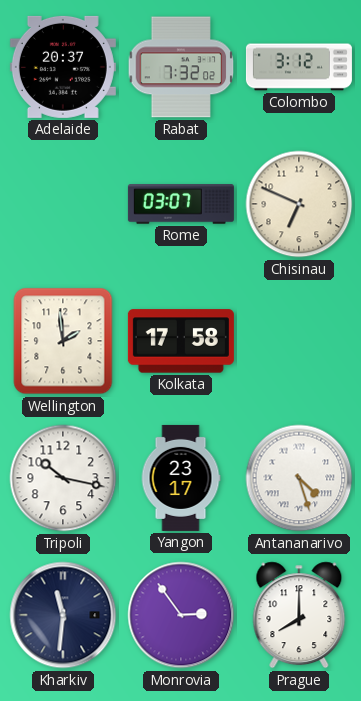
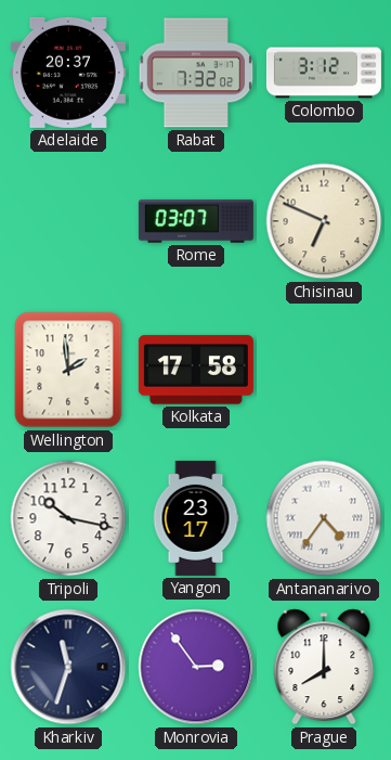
Antananarivo: 4:27 -> 4:36
Kharkiv: 11:31 -> 11:33
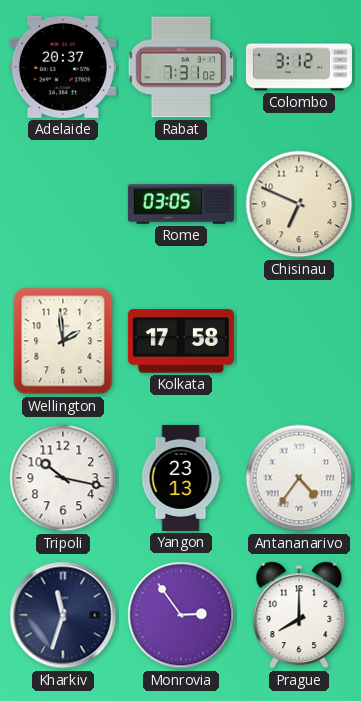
Rabat: 7:32 -> 7:31
Rome: 03:07 -> 03:05
Yangon: 23:17 -> 23:13
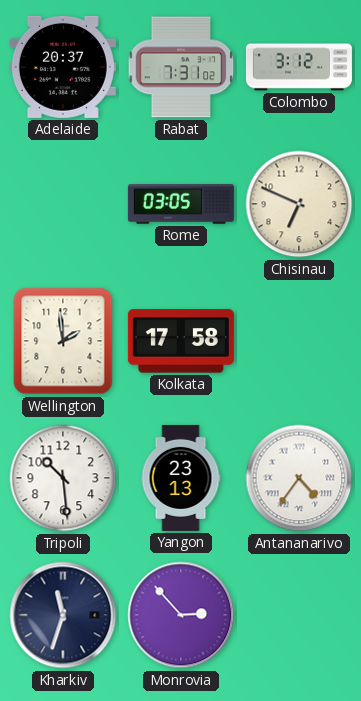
Tripoli: 10:17 -> 10:29
Monrovia: 2:54 -> 2:53
Prague: 8:00 -> none
